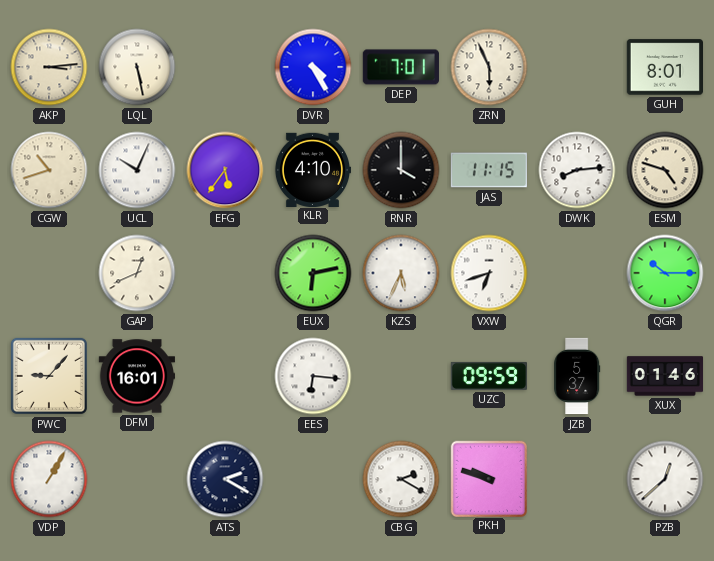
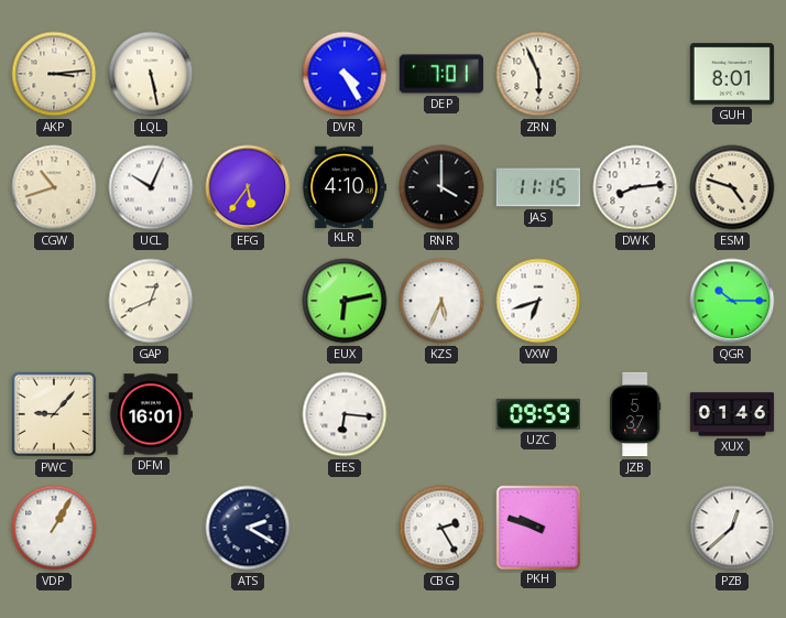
CBG: 2:20 -> 2:25
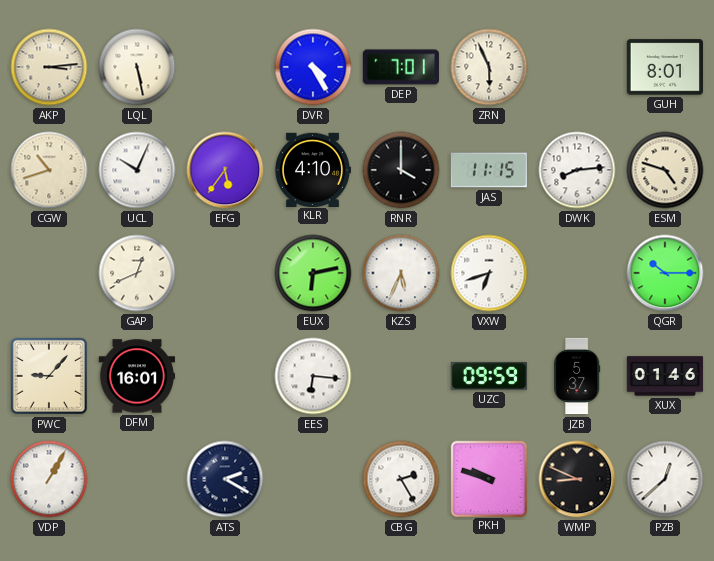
WMP: none -> 8:49
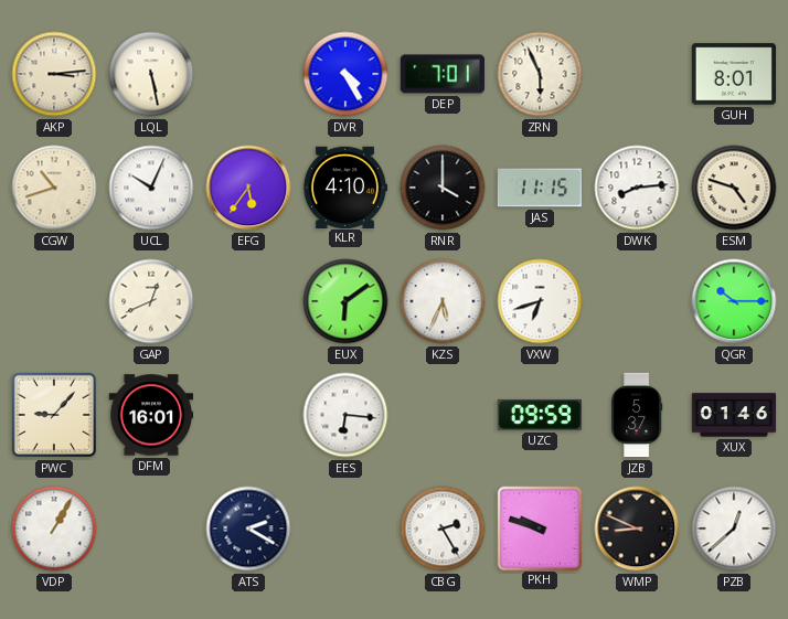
EUX: 6:13 -> 6:09
